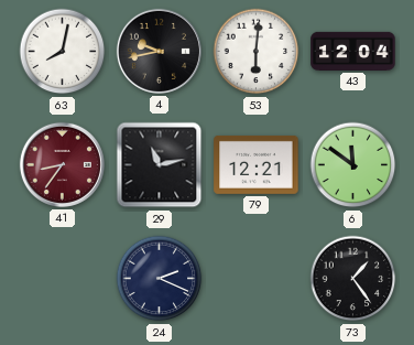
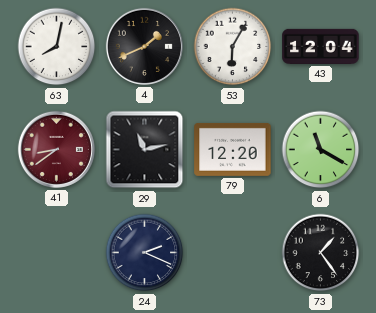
4: 9:43 -> 1:41
53: 6:01 -> 6:05
41: 8:36 -> 8:39
79: 12:21 -> 12:20
6: 11:51 -> 11:20
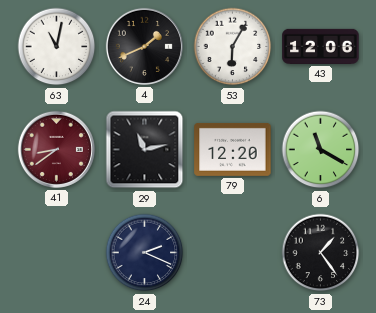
63: 8:02 -> 11:02
43: 12:04 -> 12:06
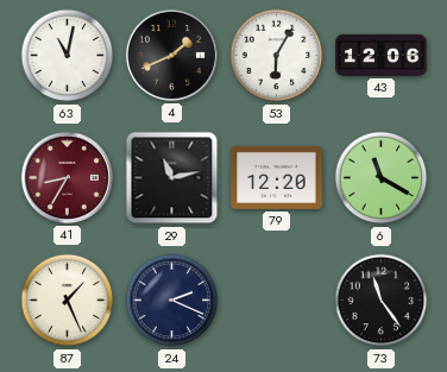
41: 8:39 -> 8:35
87: none -> 1:26
73: 1:24 -> 11:24
